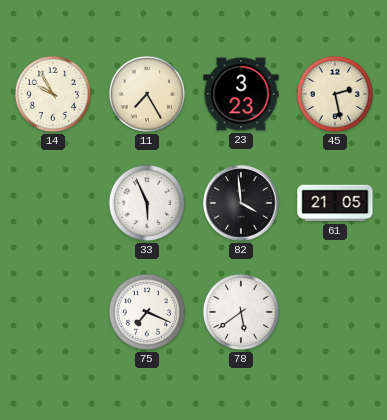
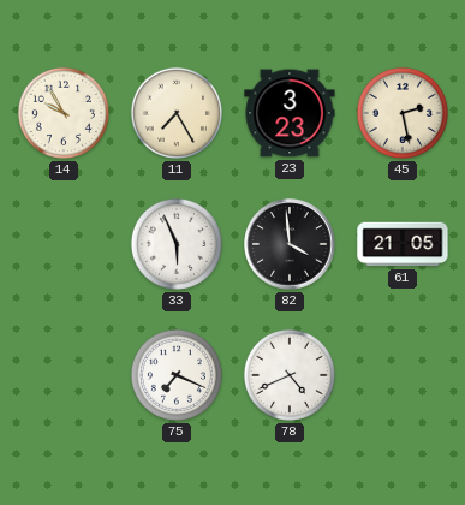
78: 5:39 -> 4:41
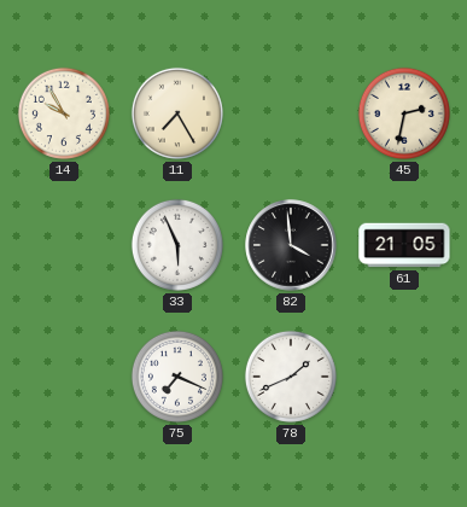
23: 3:23 -> none
45: 2:28 -> 2:32
78: 4:41 -> 1:41
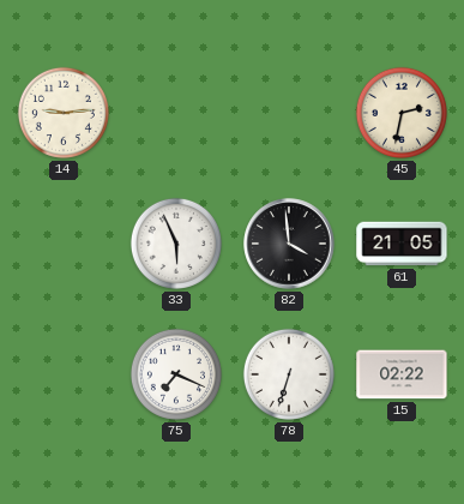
14: 9:55 -> 9:14
11: 7:25 -> none
78: 1:41 -> 6:33
15: none -> 02:22
